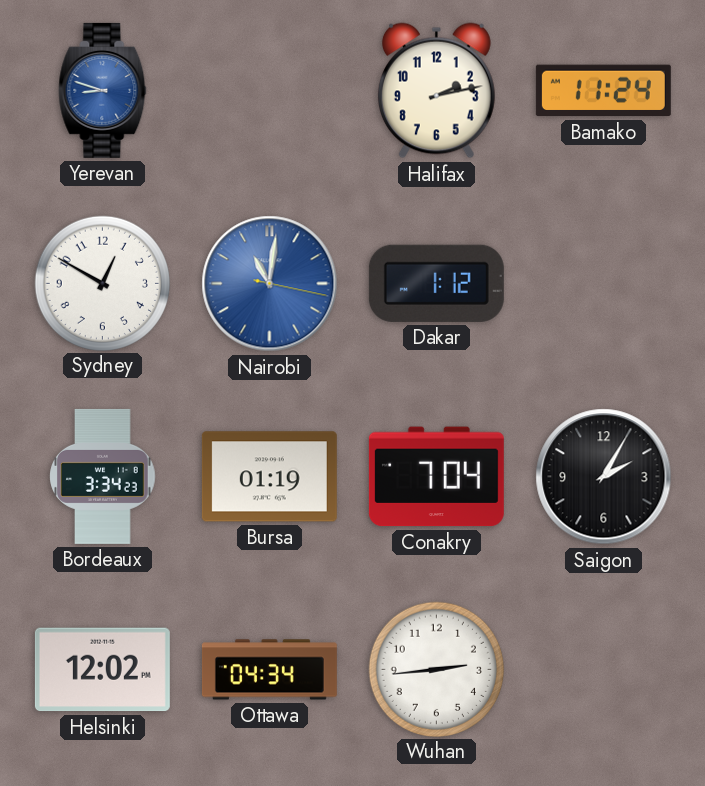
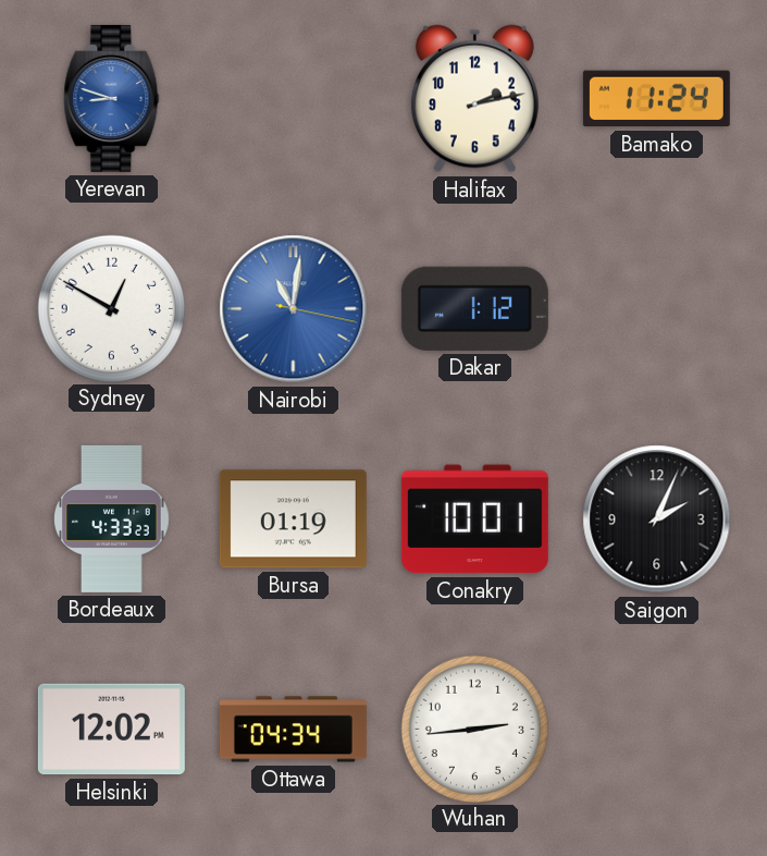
Bordeaux: 3:34 -> 4:33
Conakry: 7:04 -> 10:01
Saigon: 2:05 -> 2:04
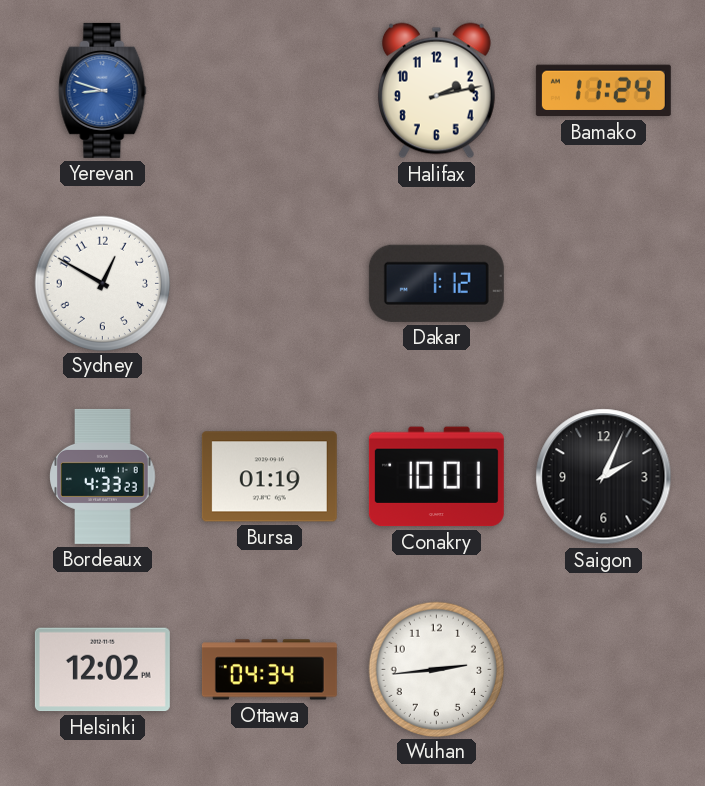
Nairobi: 11:01 -> none
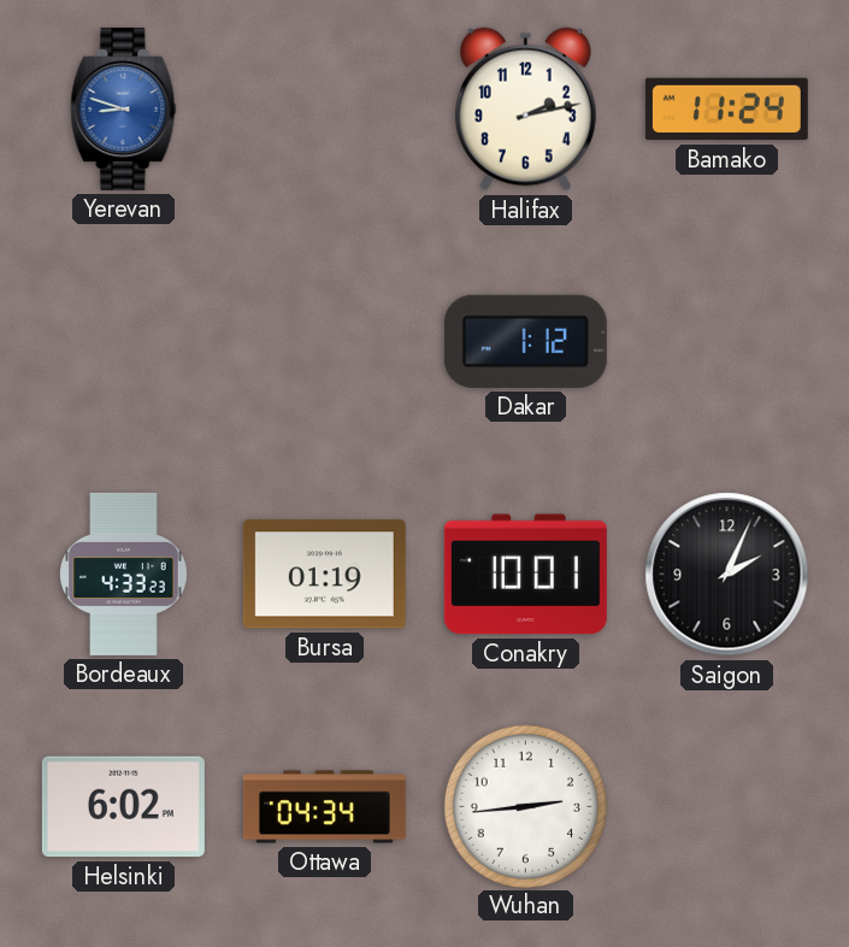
Sydney: 12:50 -> none
Helsinki: 12:02 -> 6:02
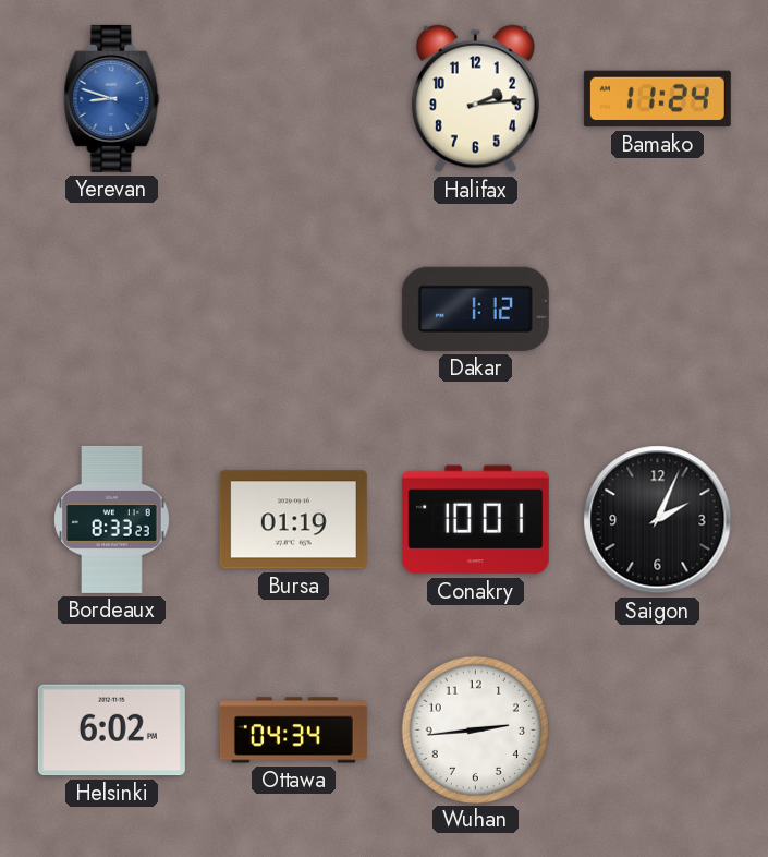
Halifax: 2:13 -> 2:14
Bordeaux: 4:33 -> 8:33
